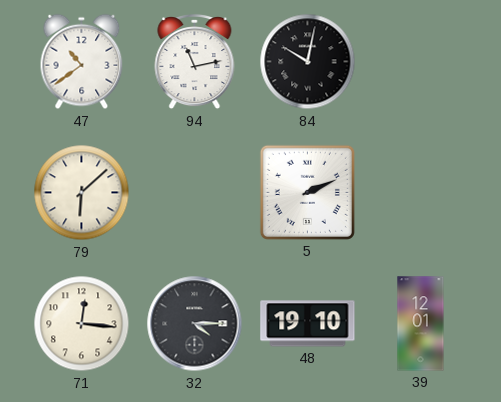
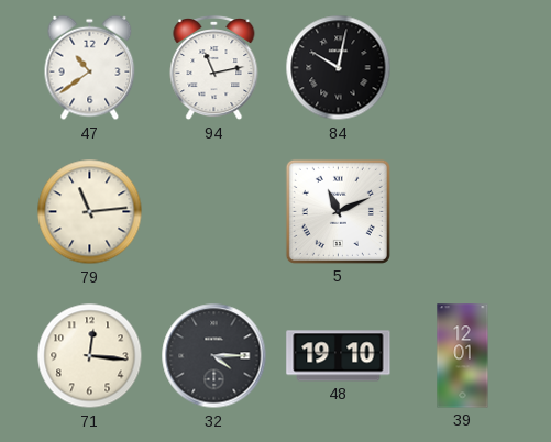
79: 6:08 -> 11:14
5: 2:11 -> 11:11
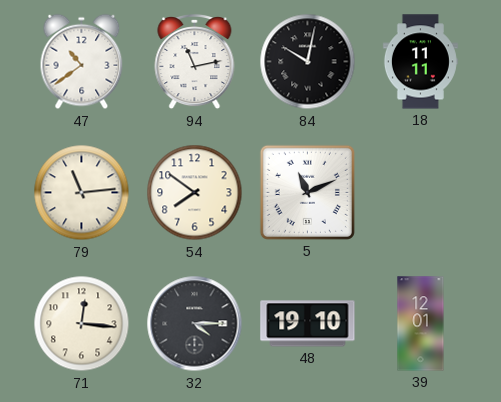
18: none -> 11:11
54: none -> 7:51
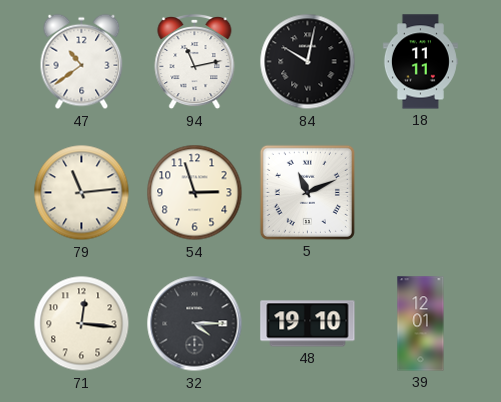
54: 7:51 -> 2:57
